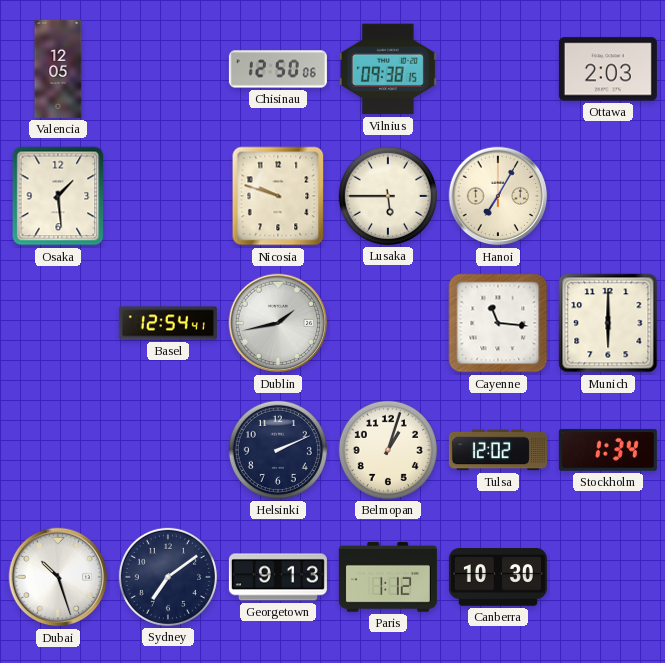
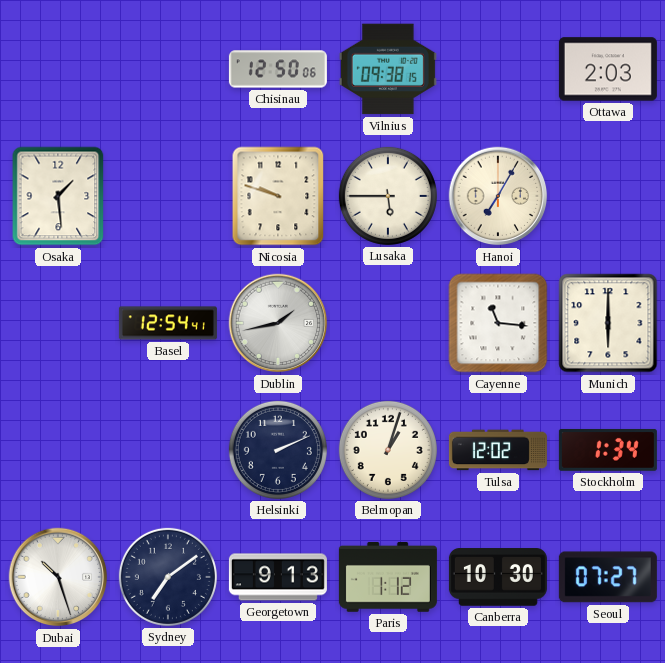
Valencia: 12:05 -> none
Seoul: none -> 07:27
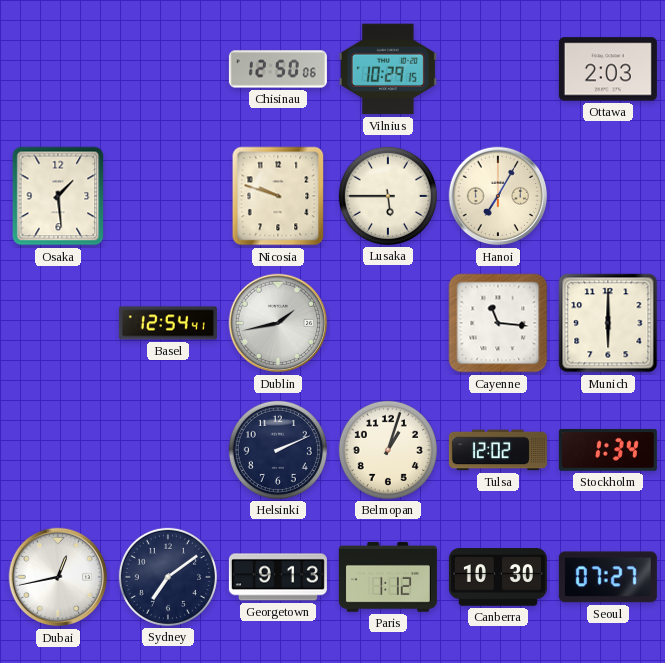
Vilnius: 09:38 -> 10:29
Dubai: 10:27 -> 12:43
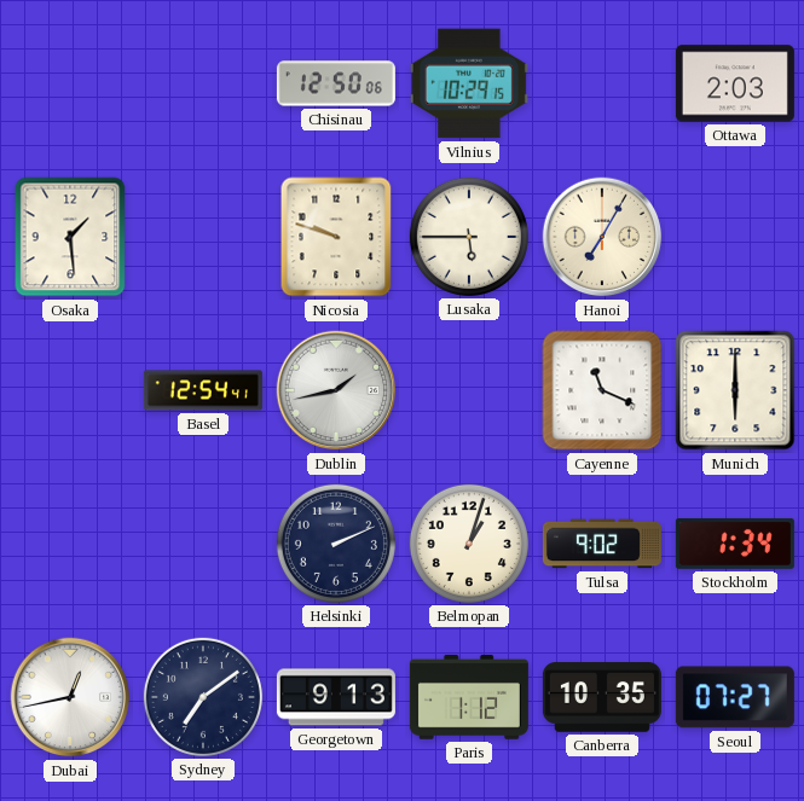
Cayenne: 11:16 -> 11:19
Tulsa: 12:02 -> 9:02
Canberra: 10:30 -> 10:35
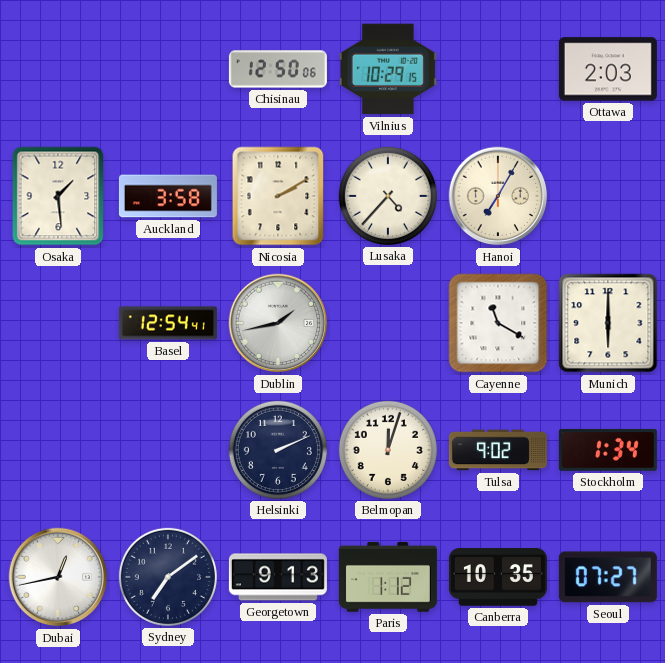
Auckland: none -> 3:58
Nicosia: 9:48 -> 2:10
Lusaka: 5:45 -> 4:37
Cayenne: 11:19 -> 11:20
Belmopan: 1:03 -> 12:03
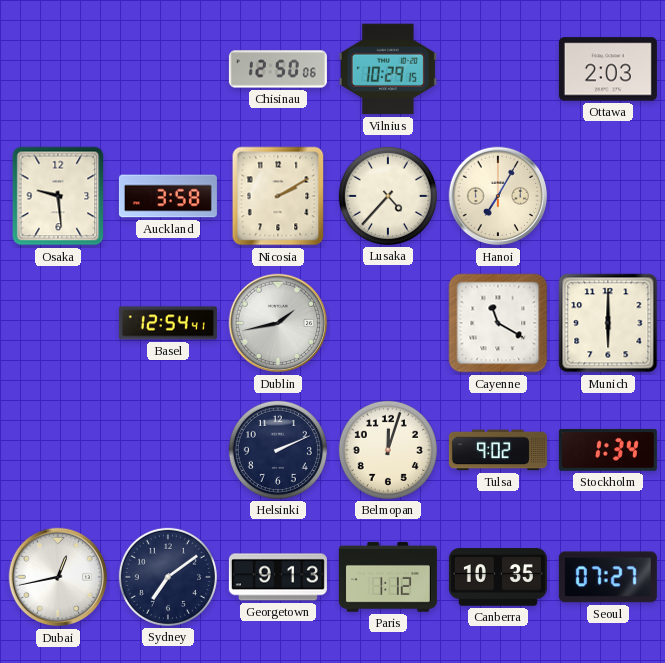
Osaka: 1:29 -> 9:29
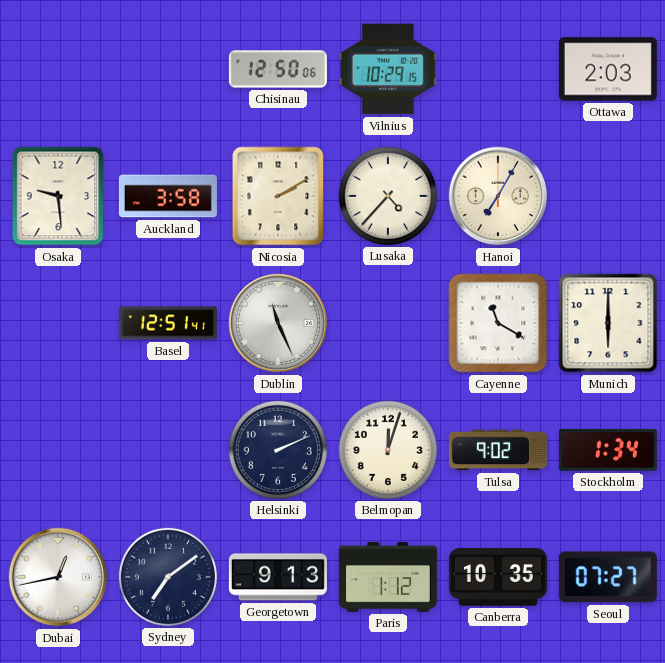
Basel: 12:54 -> 12:51
Dublin: 1:43 -> 11:26
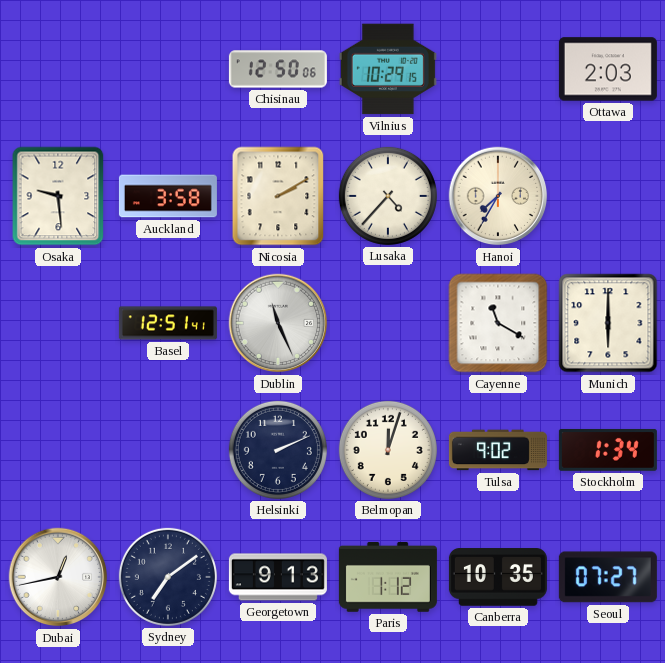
Hanoi: 7:05 -> 7:35
